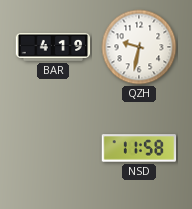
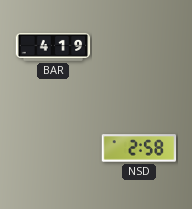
QZH: 9:32 -> none
NSD: 11:58 -> 2:58
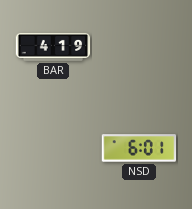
NSD: 2:58 -> 6:01
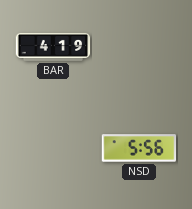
NSD: 6:01 -> 5:56
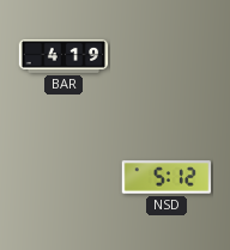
NSD: 5:56 -> 5:12
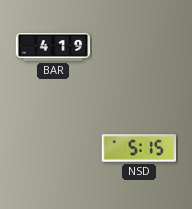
NSD: 5:12 -> 5:15
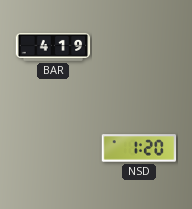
NSD: 5:15 -> 1:20
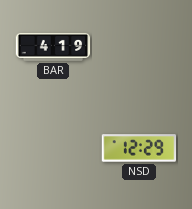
NSD: 1:20 -> 12:29
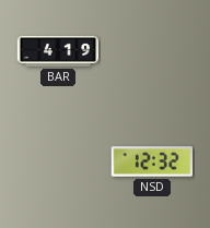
NSD: 12:29 -> 12:32
